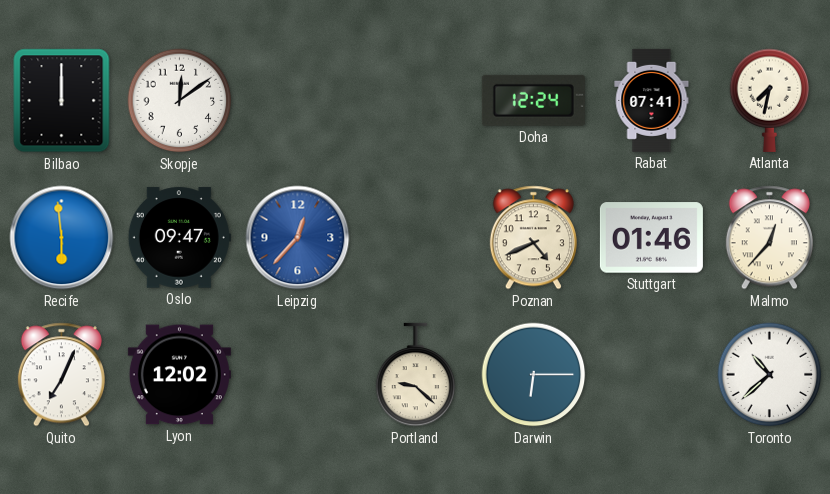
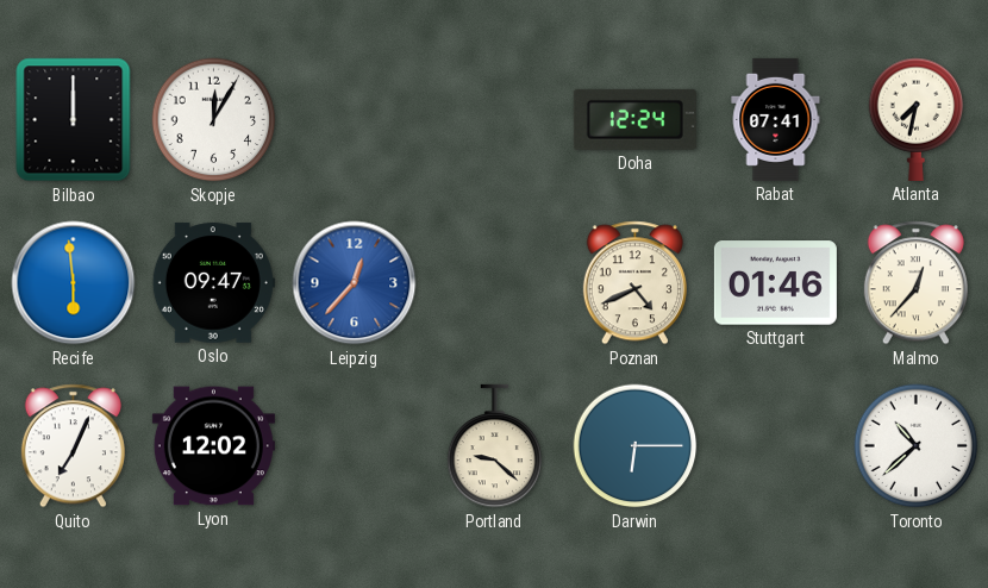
Skopje: 12:09 -> 12:05
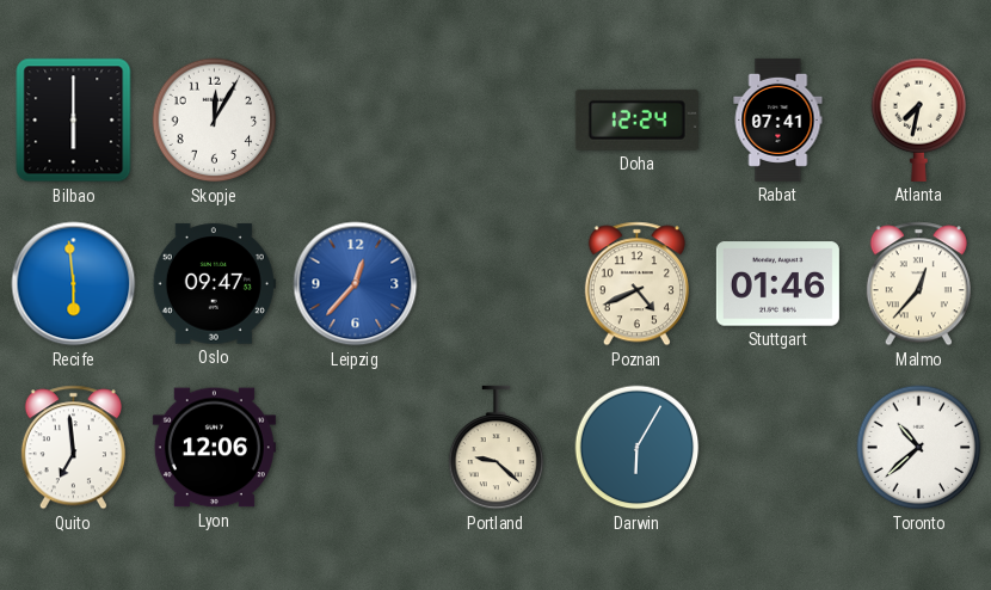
Bilbao: 12:00 -> 6:00
Quito: 7:04 -> 6:59
Lyon: 12:02 -> 12:06
Darwin: 6:15 -> 6:05
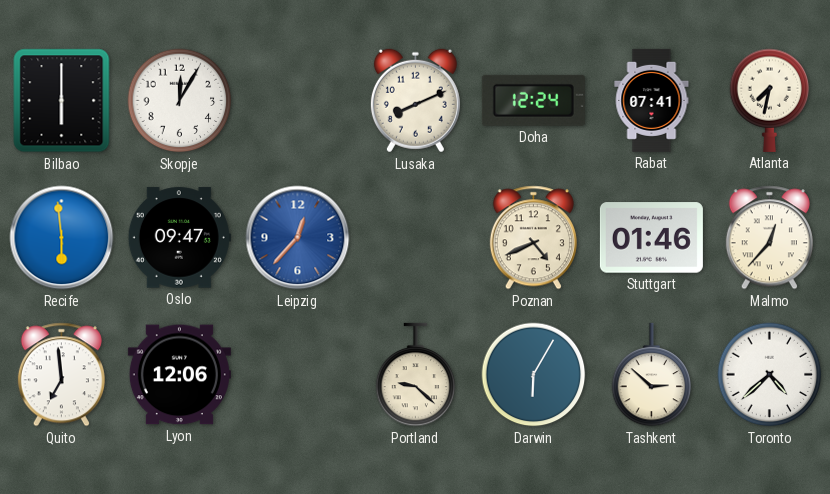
Lusaka: none -> 8:11
Tashkent: none -> 2:52
Toronto: 10:38 -> 4:38
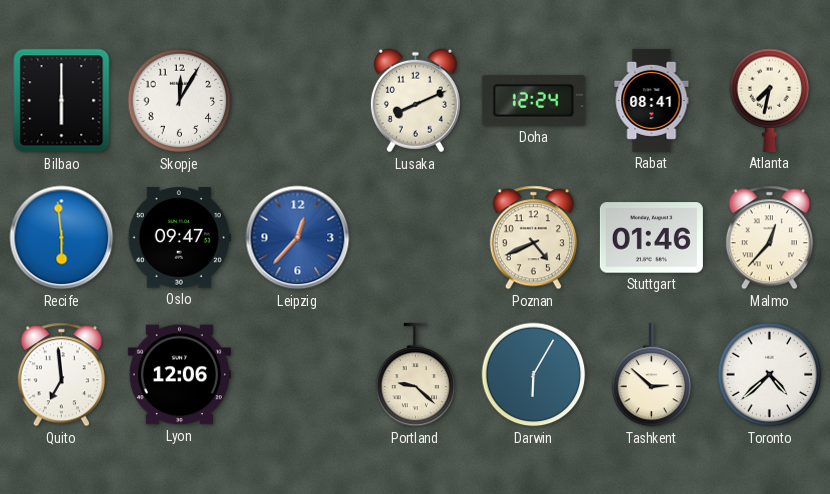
Rabat: 07:41 -> 08:41
